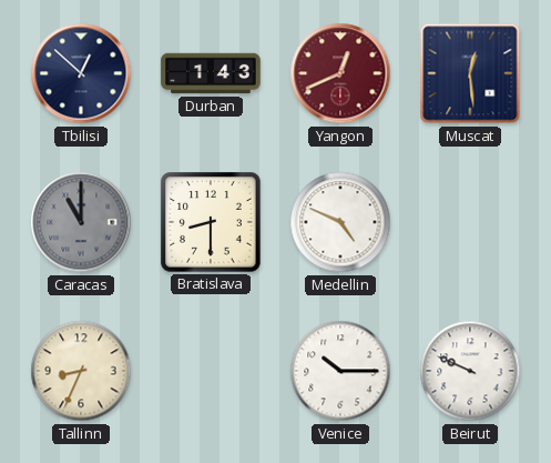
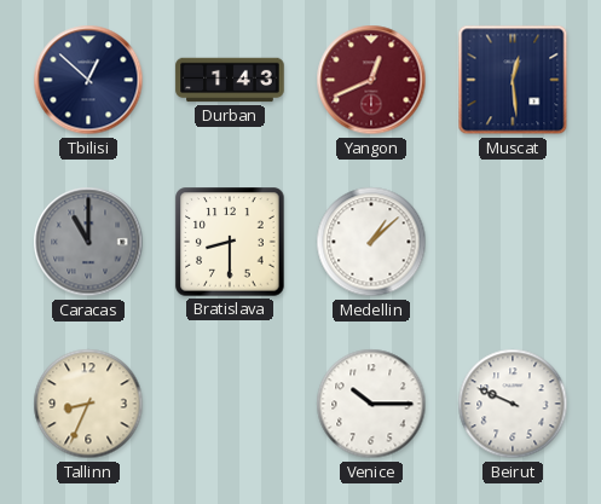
Medellin: 4:49 -> 1:08
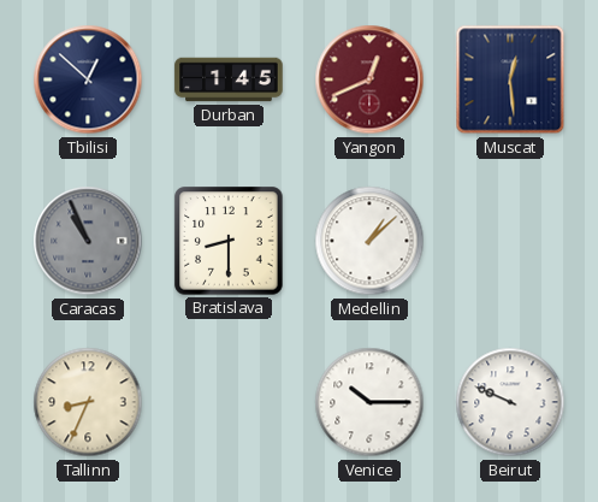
Durban: 1:43 -> 1:45
Caracas: 11:00 -> 10:56
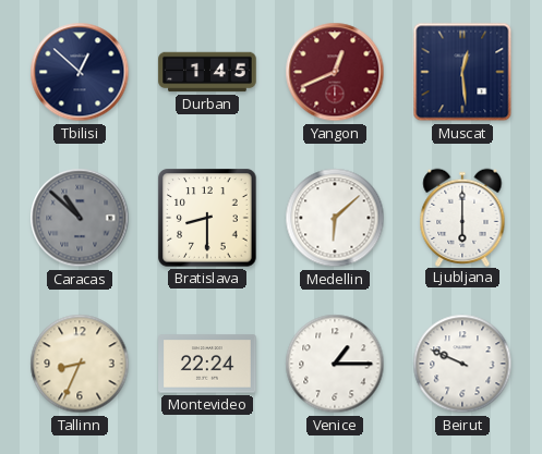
Caracas: 10:56 -> 10:52
Medellin: 1:08 -> 6:08
Ljubljana: none -> 6:00
Montevideo: none -> 22:24
Venice: 10:15 -> 1:15
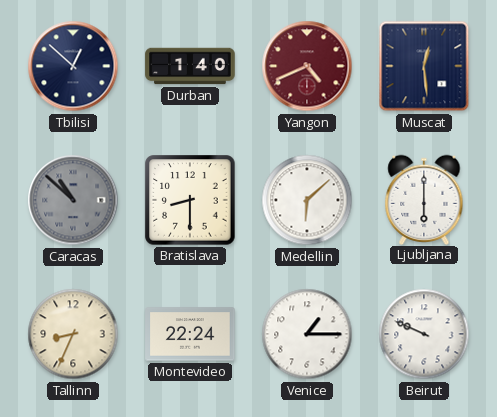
Durban: 1:45 -> 1:40
Yangon: 12:41 -> 4:41
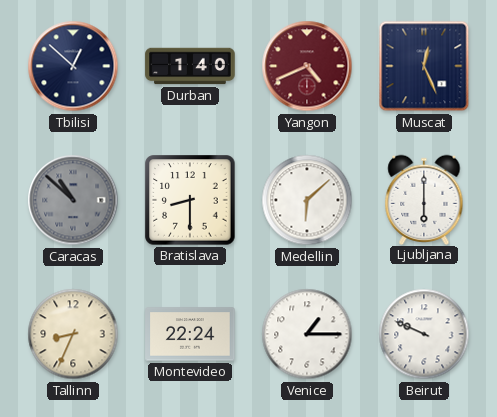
Muscat: 12:29 -> 12:26
